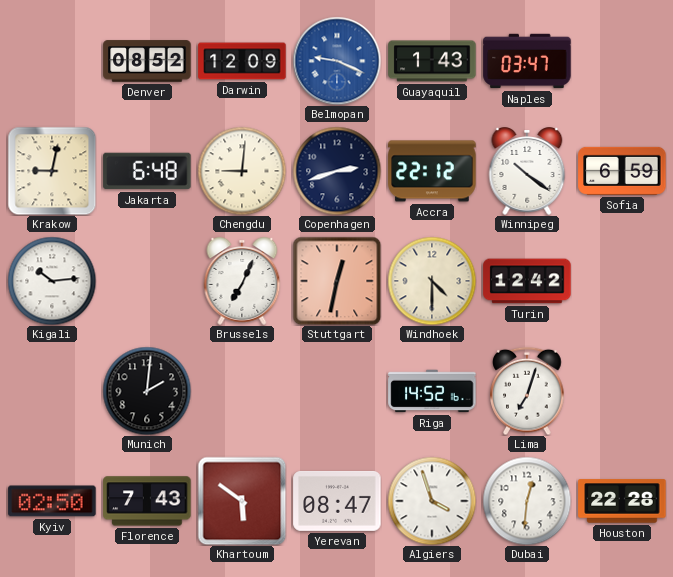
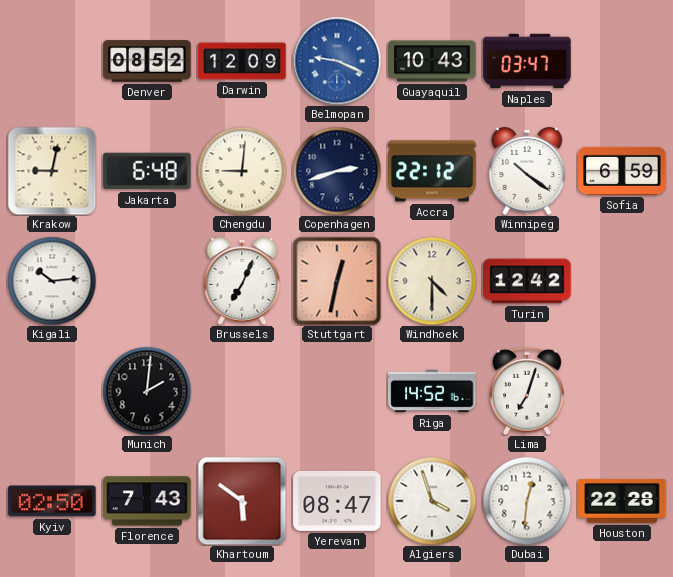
Guayaquil: 1:43 -> 10:43
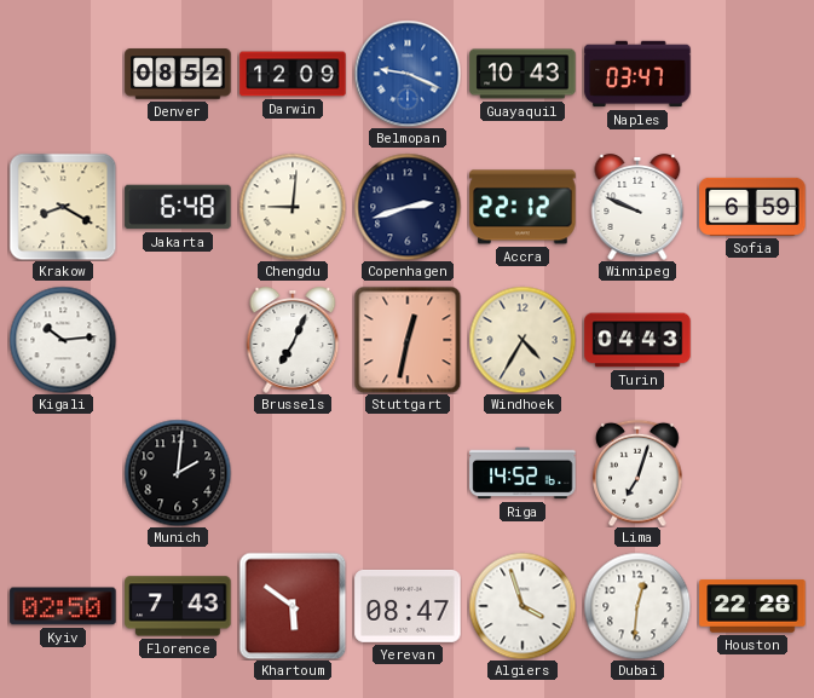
Krakow: 9:02 -> 8:20
Winnipeg: 10:21 -> 9:49
Windhoek: 4:30 -> 4:35
Turin: 12:42 -> 04:43
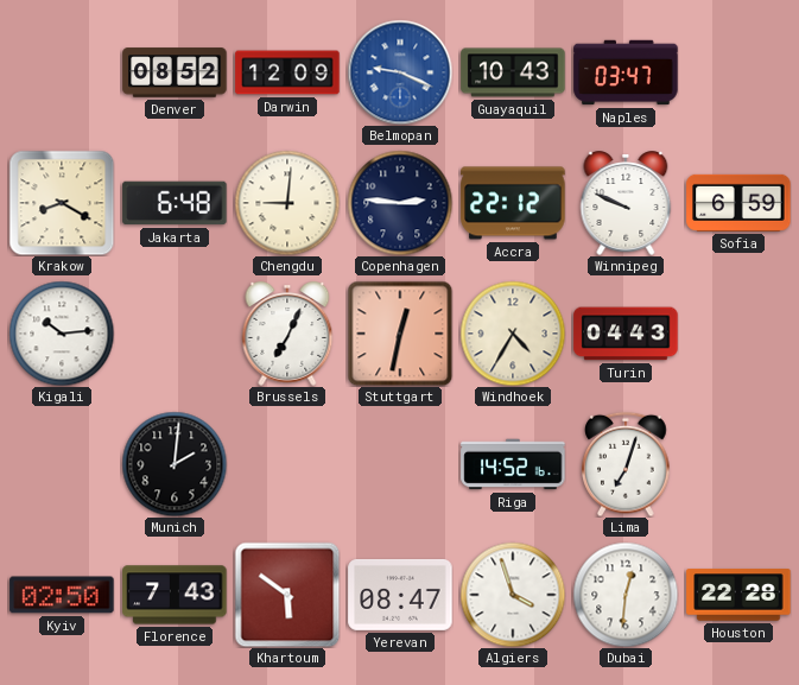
Copenhagen: 2:42 -> 2:46
